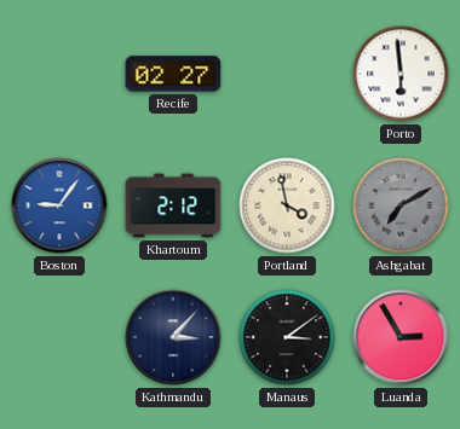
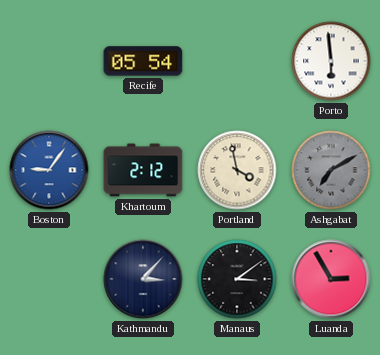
Recife: 02:27 -> 05:54
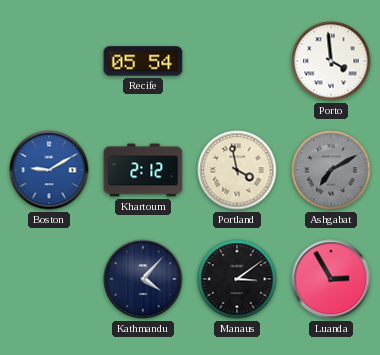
Porto: 5:59 -> 3:59
Boston: 9:06 -> 9:10
Kathmandu: 3:07 -> 4:07
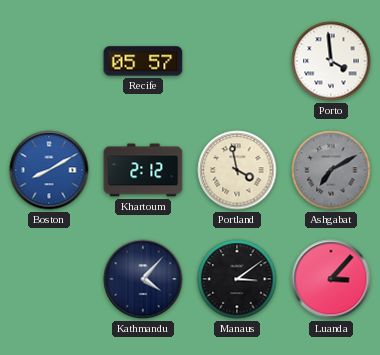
Recife: 05:54 -> 05:57
Boston: 9:10 -> 8:10
Luanda: 2:55 -> 3:07
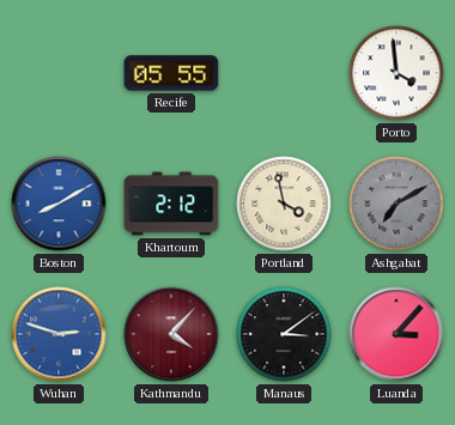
Recife: 05:57 -> 05:55
Wuhan: none -> 2:48
Kathmandu dial: navy -> burgundy
